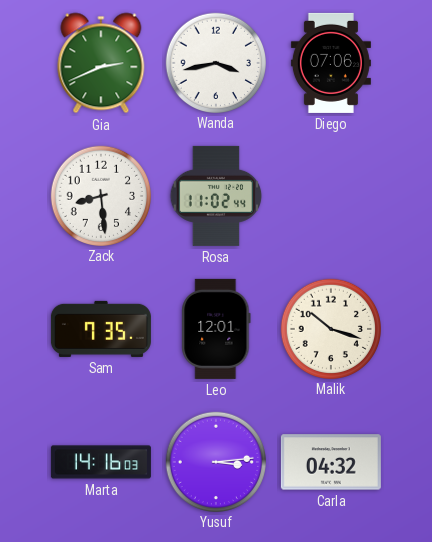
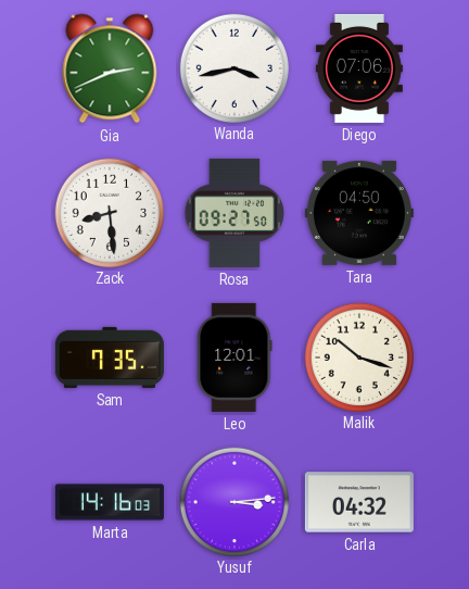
Rosa: 11:02 -> 09:27
Tara: none -> 04:50
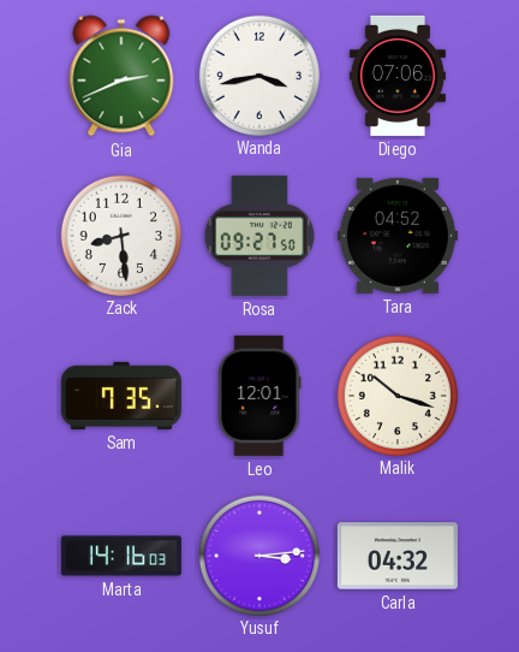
Tara: 04:50 -> 04:52
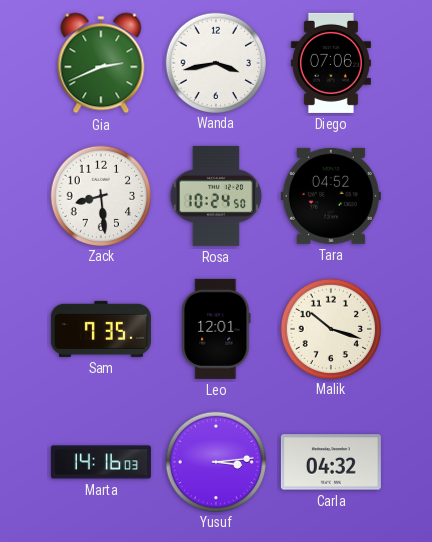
Rosa: 09:27 -> 10:24
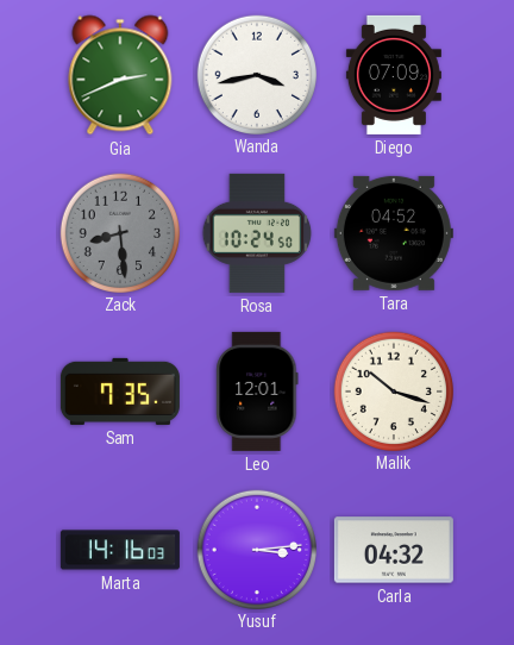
Diego: 07:06 -> 07:09
Zack dial: white -> grey
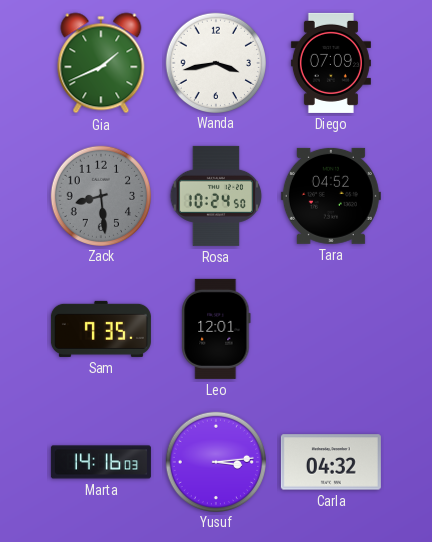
Gia: 2:41 -> 1:41
Malik: 10:18 -> none
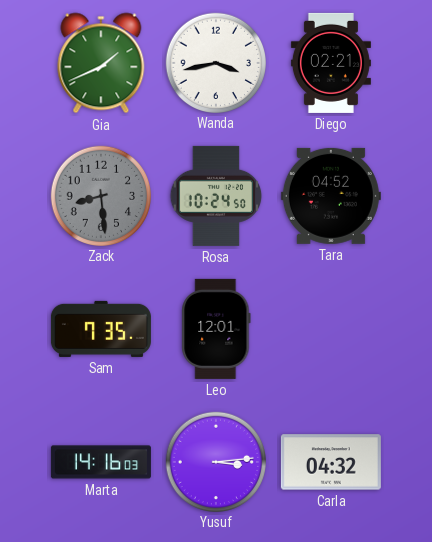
Diego: 07:09 -> 02:21
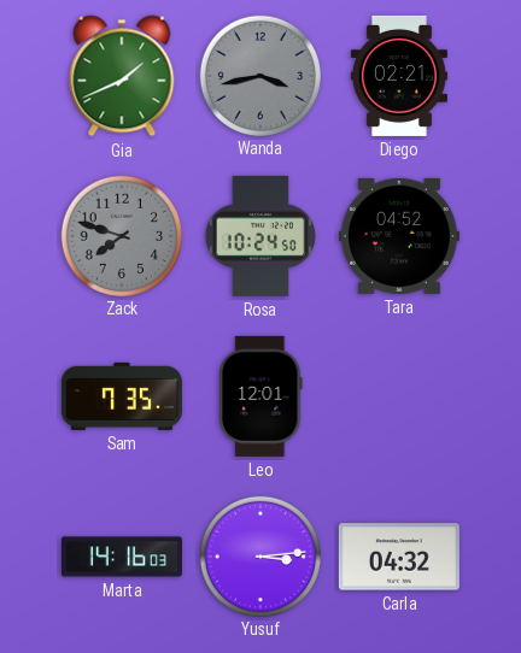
Wanda dial: white -> grey
Zack: 8:29 -> 7:48
